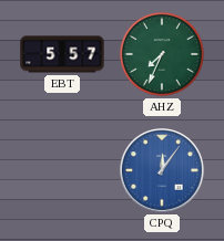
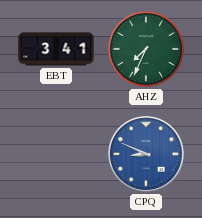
EBT: 5:57 -> 3:41
CPQ: 12:06 -> 8:49
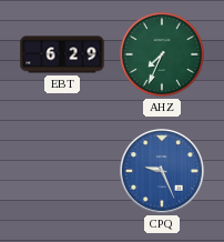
EBT: 3:41 -> 6:29
CPQ: 8:49 -> 9:26
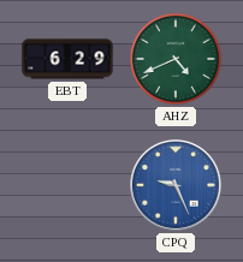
AHZ: 7:34 -> 4:41
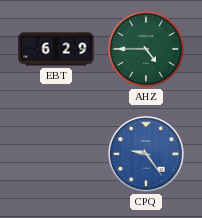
AHZ: 4:41 -> 4:45
CPQ: 9:26 -> 9:24
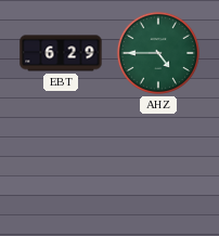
CPQ: 9:24 -> none
